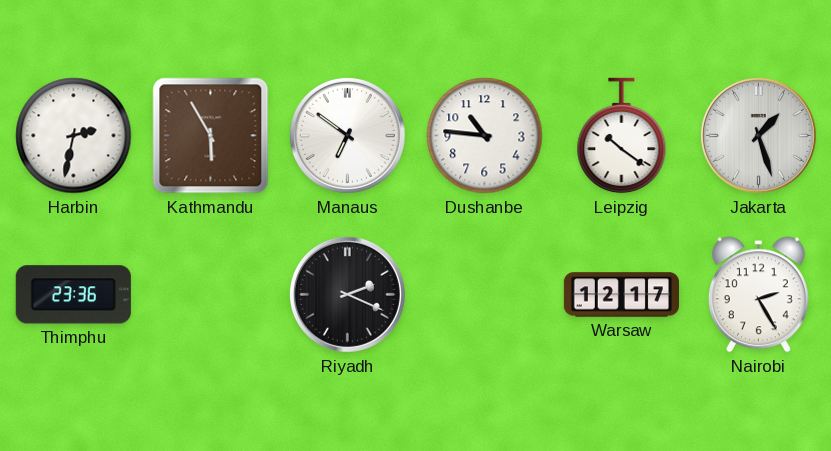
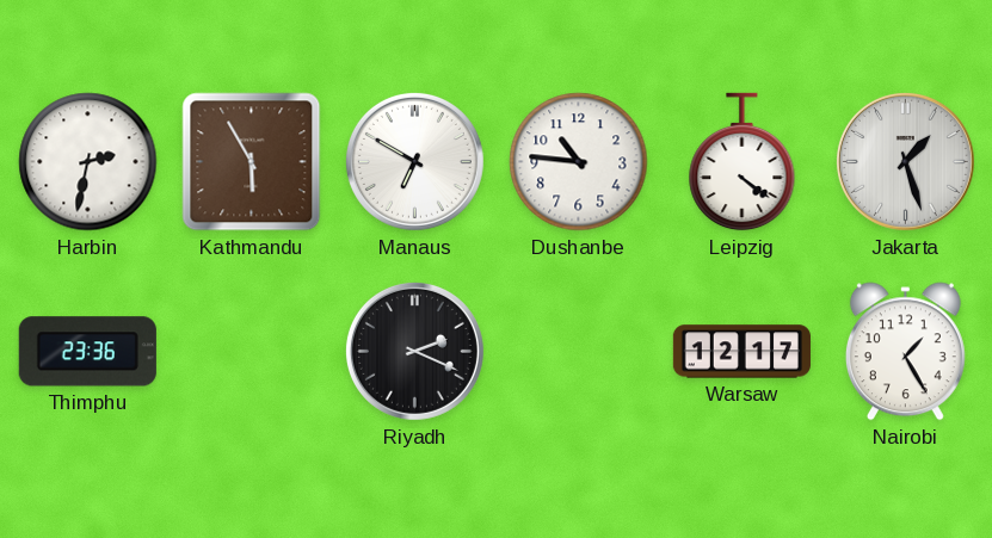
Manaus: 6:51 -> 6:50
Leipzig: 10:21 -> 4:21
Nairobi: 2:25 -> 1:25
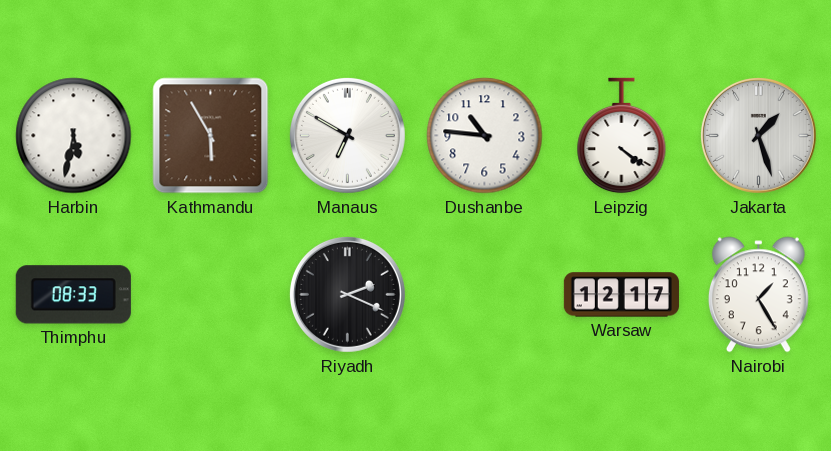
Harbin: 2:32 -> 5:32
Thimphu: 23:36 -> 08:33
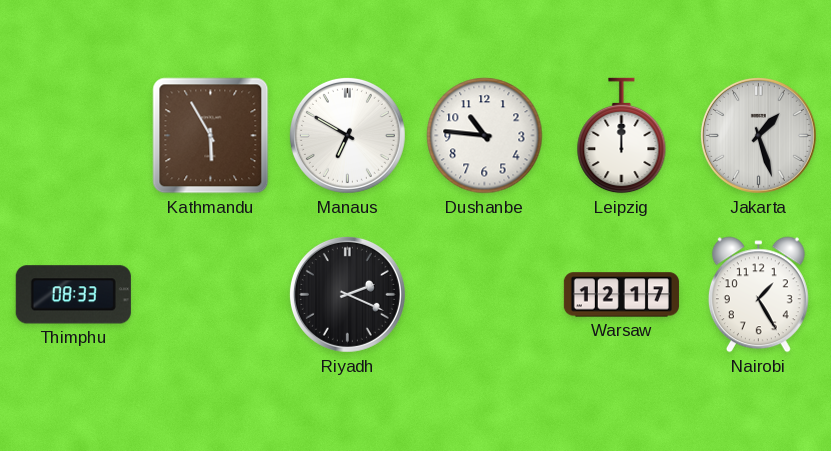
Harbin: 5:32 -> none
Leipzig: 4:21 -> 12:00
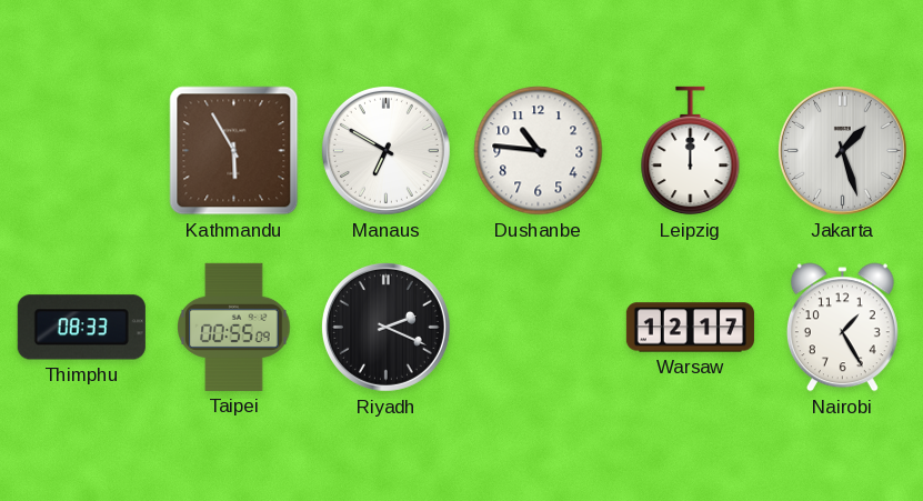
Taipei: none -> 00:55
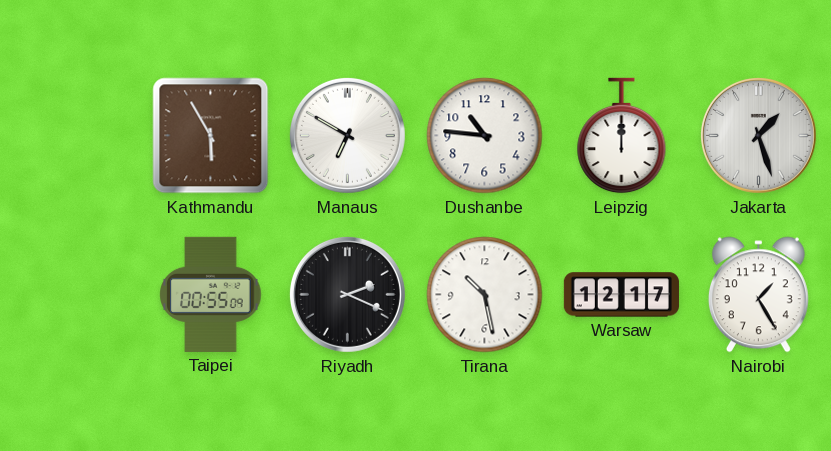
Thimphu: 08:33 -> none
Tirana: none -> 10:28
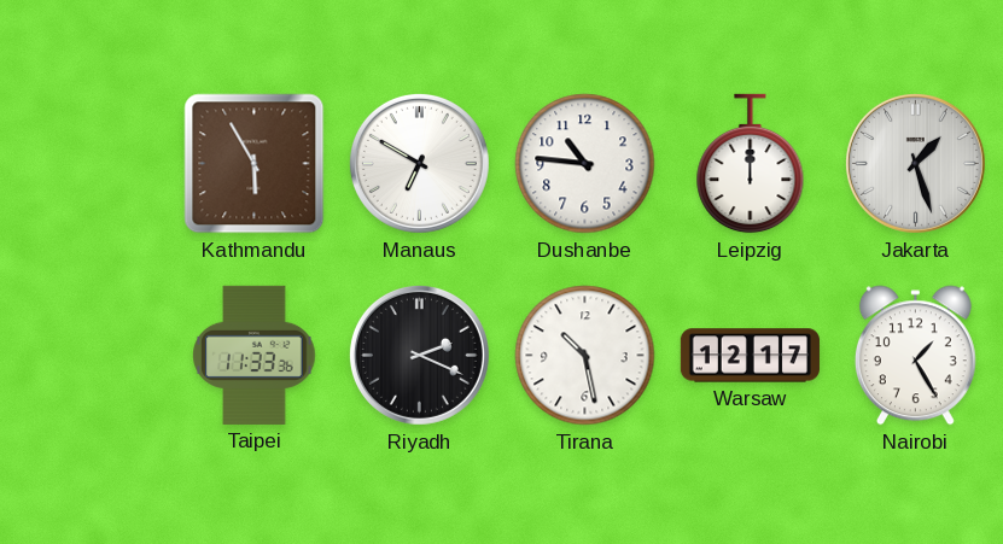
Taipei: 00:55 -> 11:33
